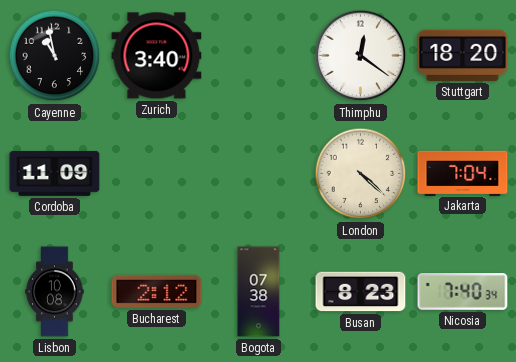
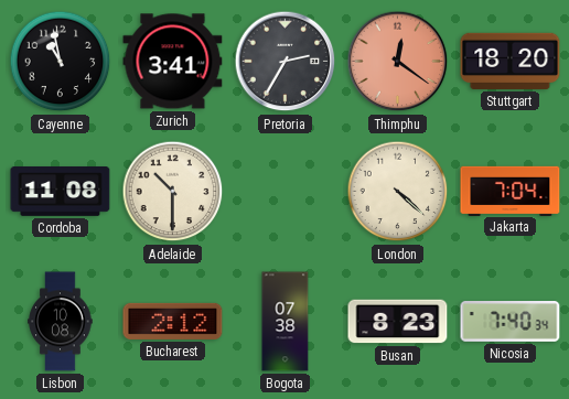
Zurich: 3:40 -> 3:41
Pretoria: none -> 2:35
Thimphu dial: white -> salmon
Cordoba: 11:09 -> 11:08
Adelaide: none -> 10:30
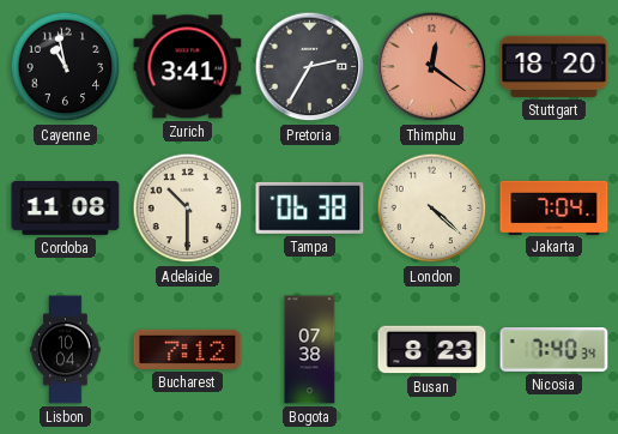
Tampa: none -> 06:38
Lisbon: 10:08 -> 10:04
Bucharest: 2:12 -> 7:12
